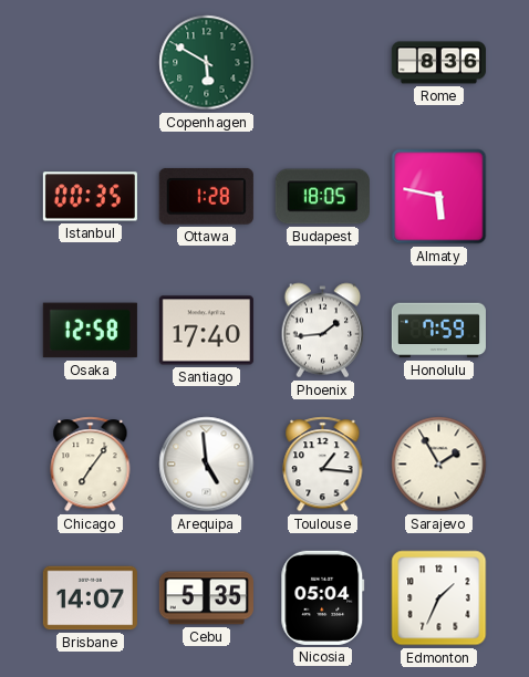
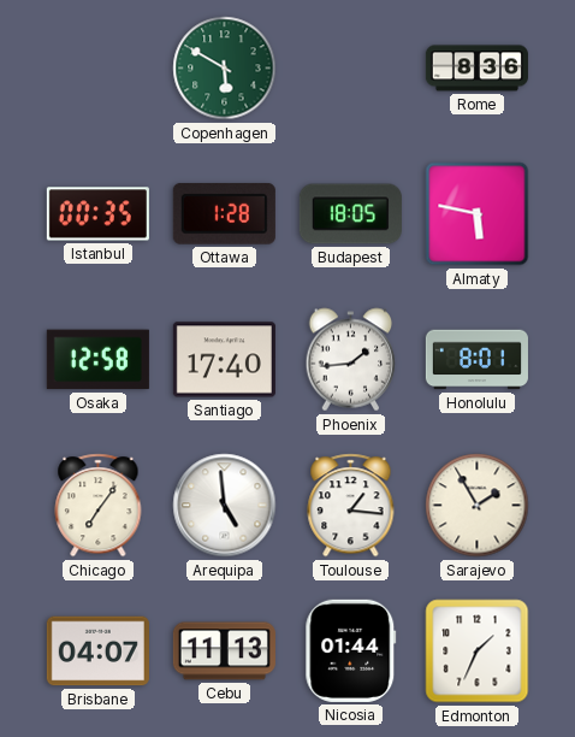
Honolulu: 7:59 -> 8:01
Brisbane: 14:07 -> 04:07
Cebu: 5:35 -> 11:13
Nicosia: 05:04 -> 01:44
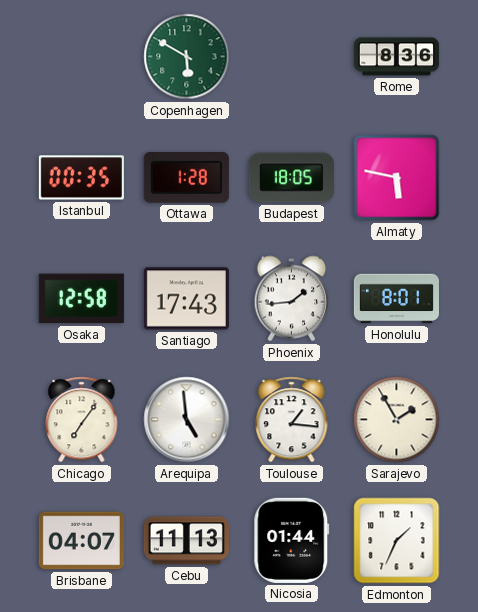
Santiago: 17:40 -> 17:43
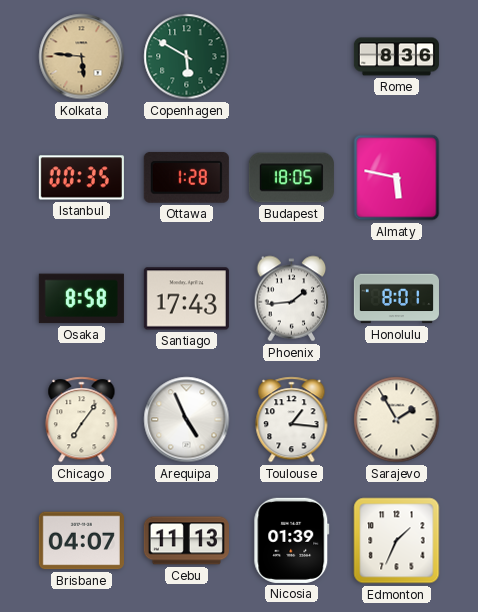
Kolkata: none -> 5:46
Osaka: 12:58 -> 8:58
Arequipa: 4:59 -> 4:56
Nicosia: 01:44 -> 01:39
